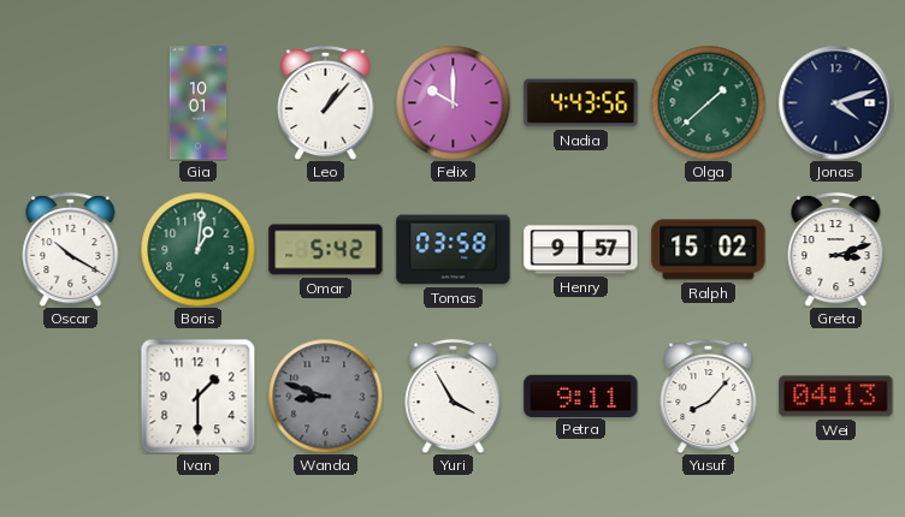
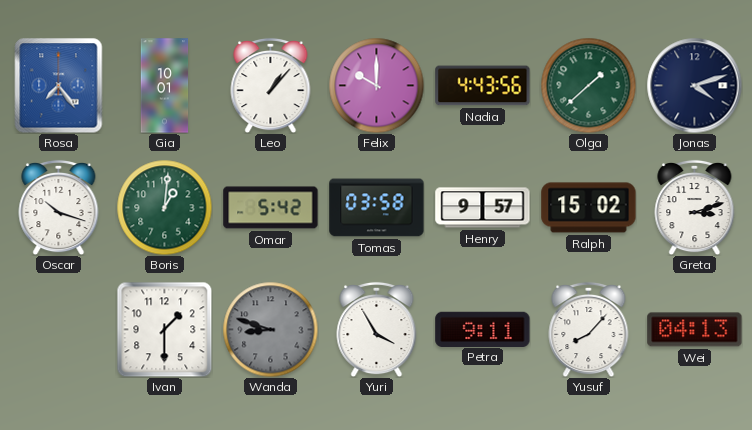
Rosa: none -> 7:24
Oscar: 10:20 -> 10:18
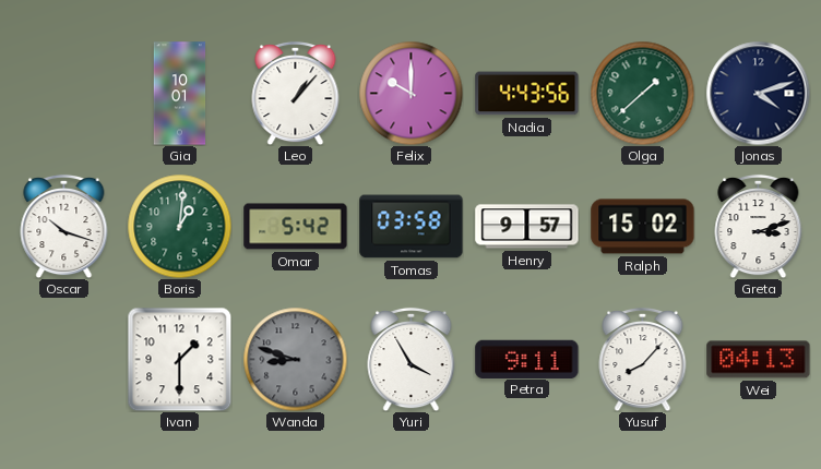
Rosa: 7:24 -> none
